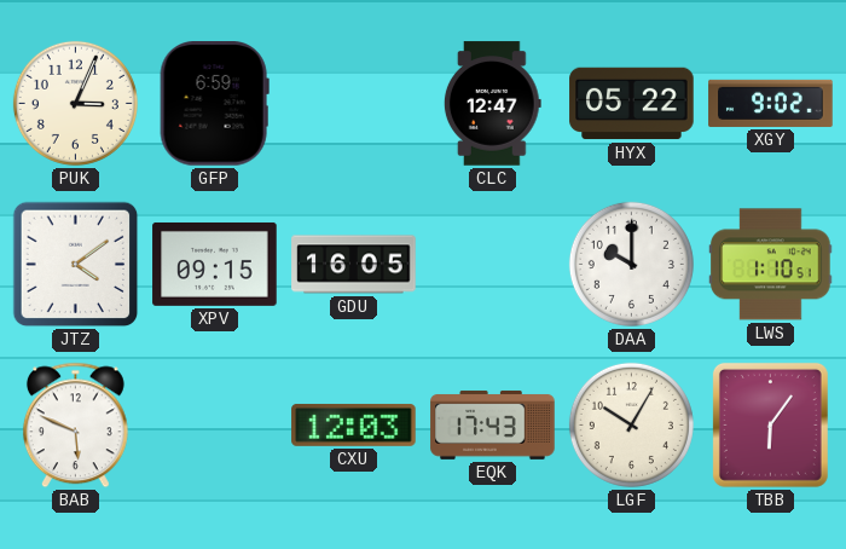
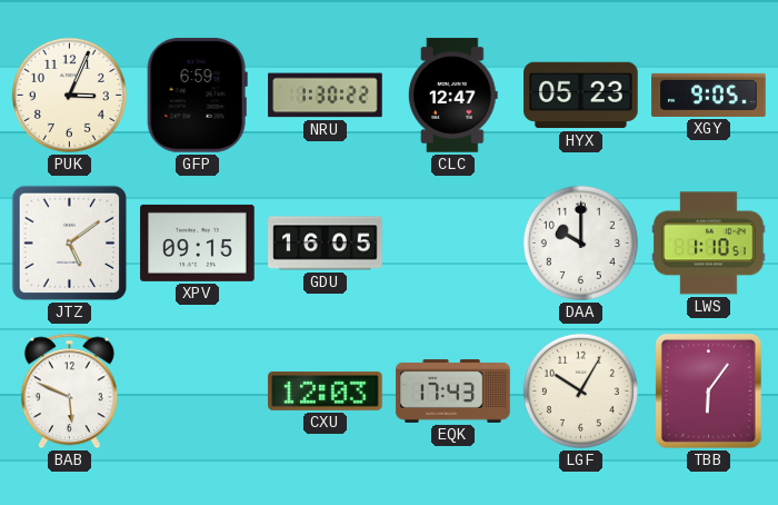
NRU: none -> 1:30
HYX: 05:22 -> 05:23
XGY: 9:02 -> 9:05
JTZ: 4:09 -> 5:09
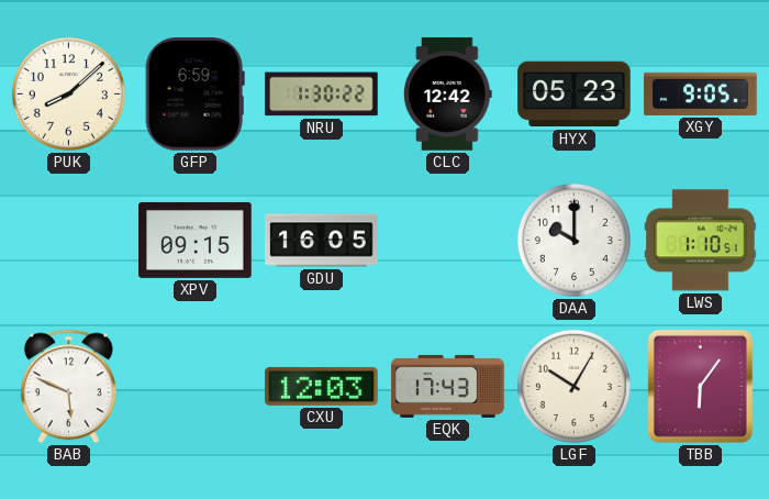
PUK: 3:04 -> 8:08
CLC: 12:47 -> 12:42
JTZ: 5:09 -> none
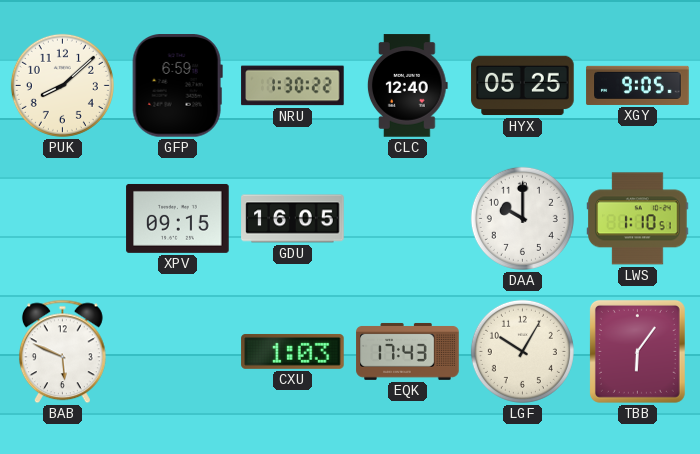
CLC: 12:42 -> 12:40
HYX: 05:23 -> 05:25
CXU: 12:03 -> 1:03
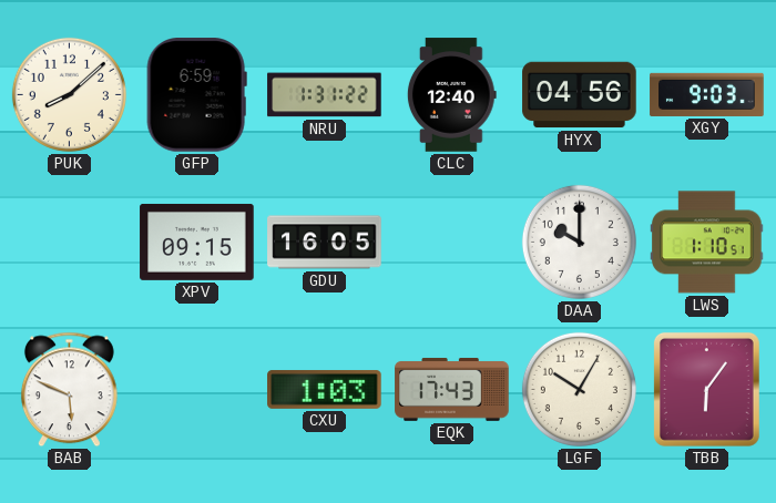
NRU: 1:30 -> 1:31
HYX: 05:25 -> 04:56
XGY: 9:05 -> 9:03
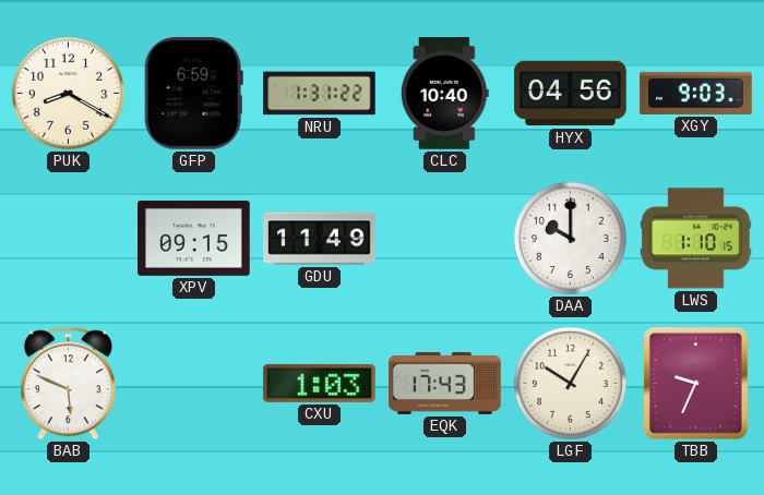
PUK: 8:08 -> 8:20
CLC: 12:40 -> 10:40
GDU: 16:05 -> 11:49
LWS: 1:10:51 -> 1:10:15
TBB: 6:06 -> 9:34
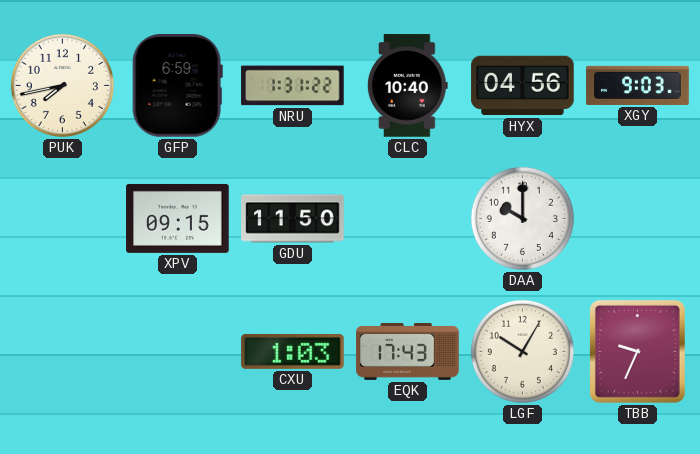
PUK: 8:20 -> 7:43
GDU: 11:49 -> 11:50
LWS: 1:10 -> none
BAB: 5:49 -> none
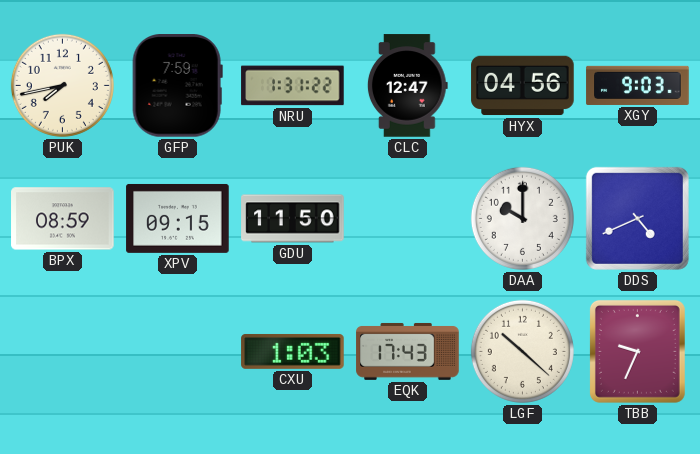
GFP: 6:59 -> 7:59
CLC: 10:40 -> 12:47
BPX: none -> 08:59
DDS: none -> 4:41
LGF: 10:05 -> 10:22
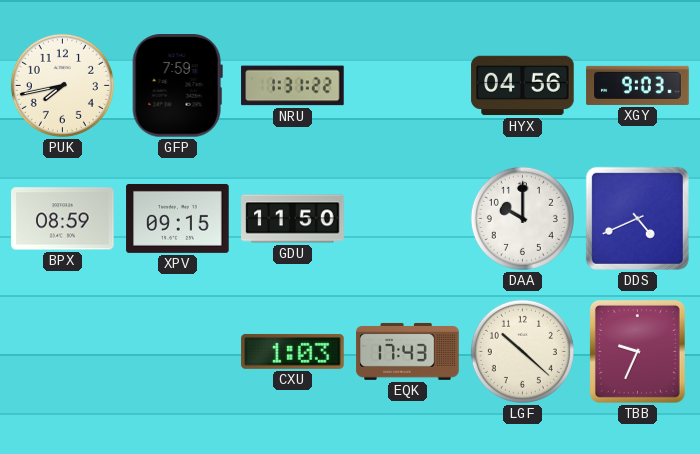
CLC: 12:47 -> none
